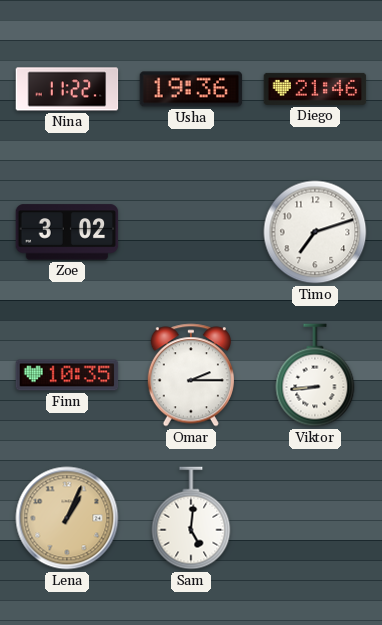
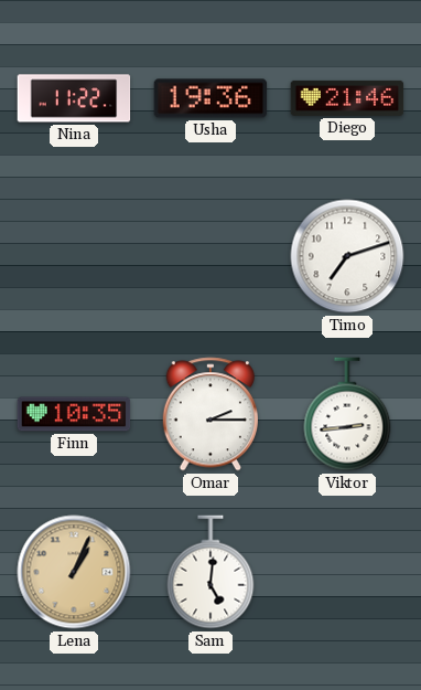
Zoe: 3:02 -> none
Viktor: 8:44 -> 2:44
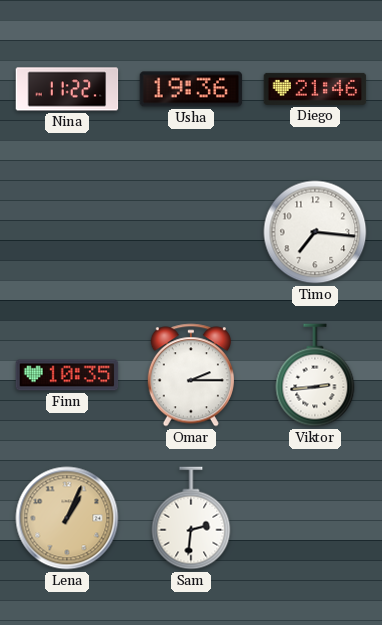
Timo: 7:12 -> 7:16
Sam: 5:01 -> 2:31
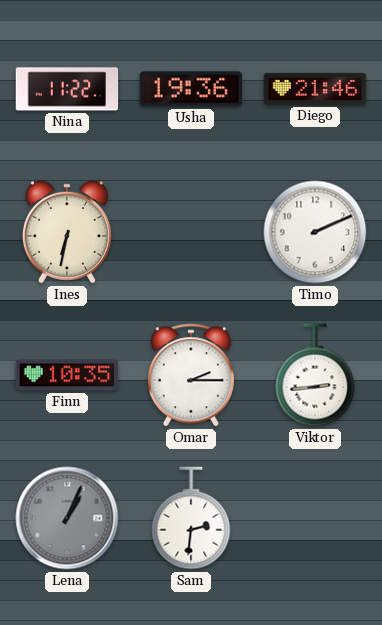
Ines: none -> 6:32
Timo: 7:16 -> 2:11
Lena dial: champagne -> grey
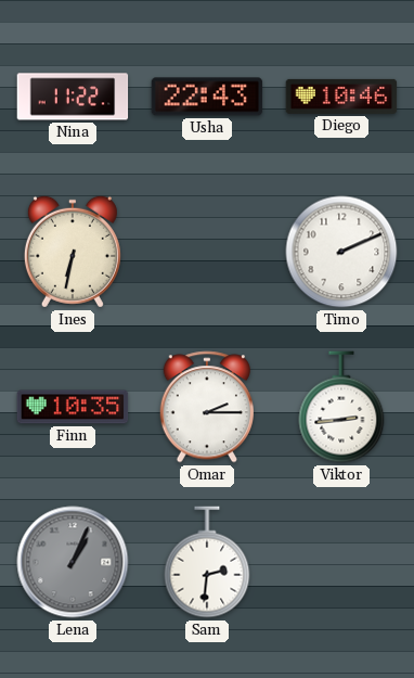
Usha: 19:36 -> 22:43
Diego: 21:46 -> 10:46
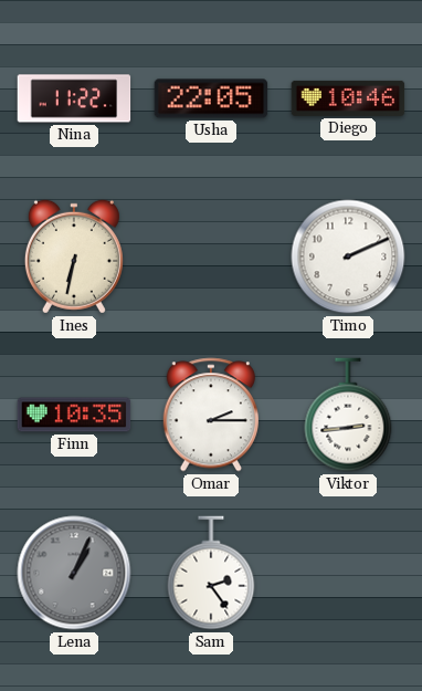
Usha: 22:43 -> 22:05
Sam: 2:31 -> 2:24
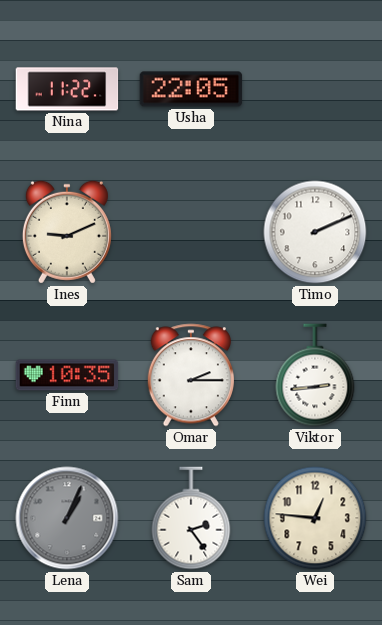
Diego: 10:46 -> none
Ines: 6:32 -> 9:11
Wei: none -> 12:46
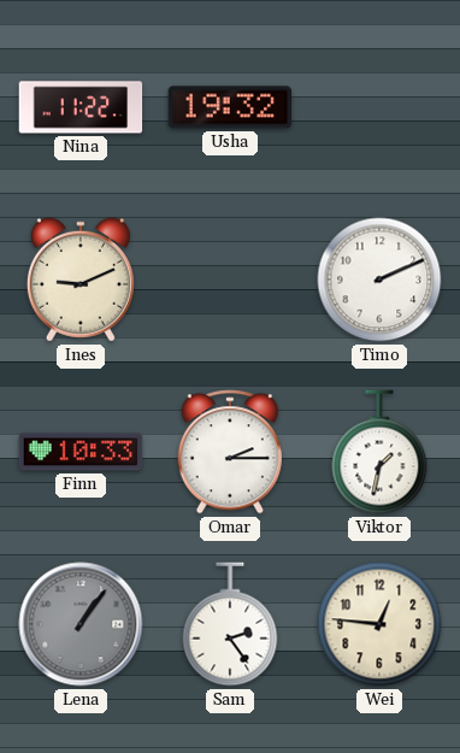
Usha: 22:05 -> 19:32
Finn: 10:35 -> 10:33
Viktor: 2:44 -> 1:32
Lena: 1:04 -> 1:06
